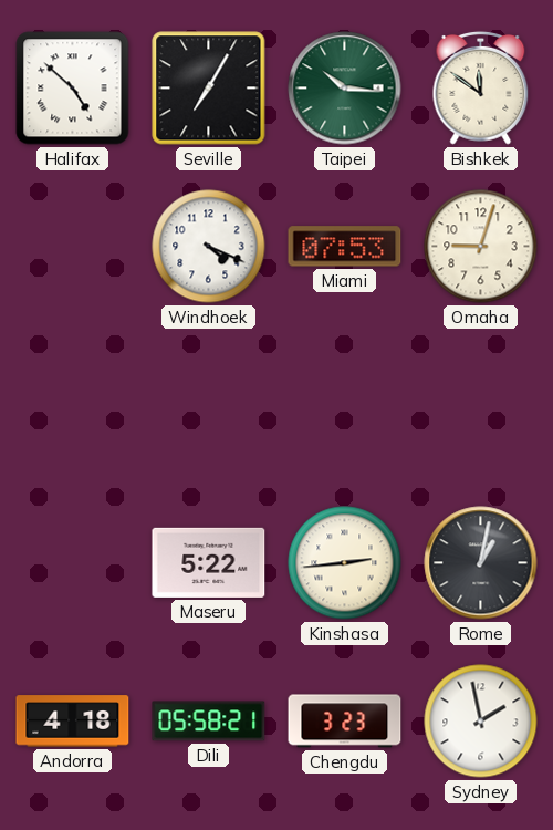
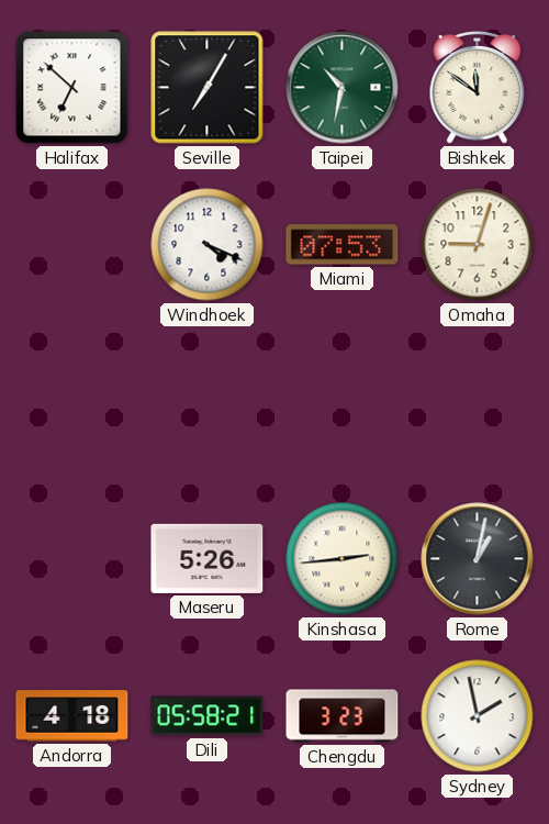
Halifax: 4:52 -> 6:52
Taipei: 10:16 -> 10:32
Maseru: 5:22 -> 5:26
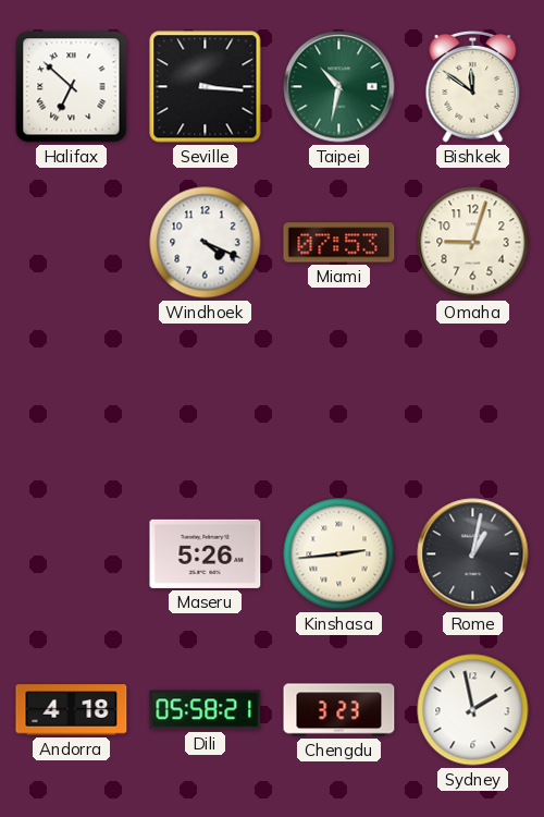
Seville: 7:05 -> 3:16
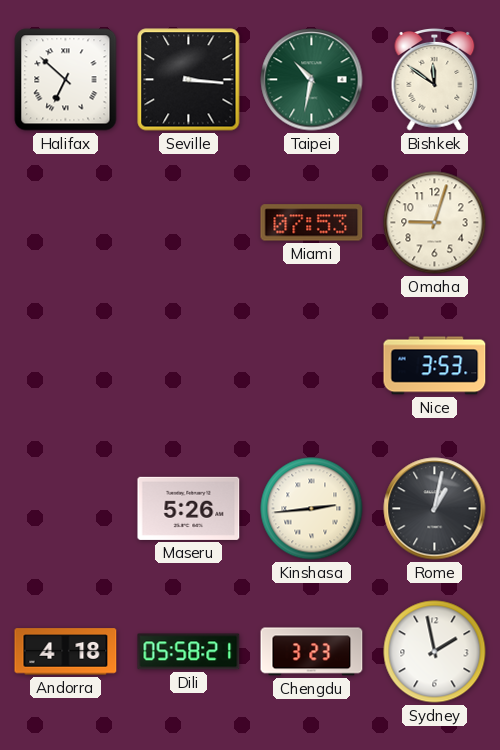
Windhoek: 4:19 -> none
Nice: none -> 3:53
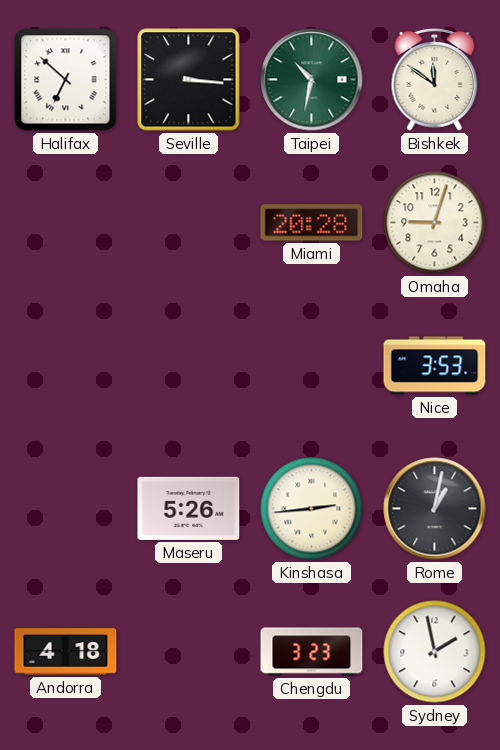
Miami: 07:53 -> 20:28
Dili: 05:58 -> none
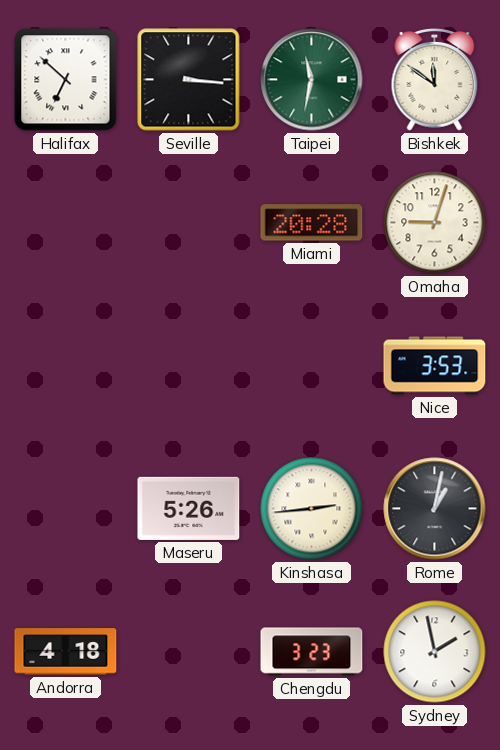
Taipei: 10:32 -> 11:32
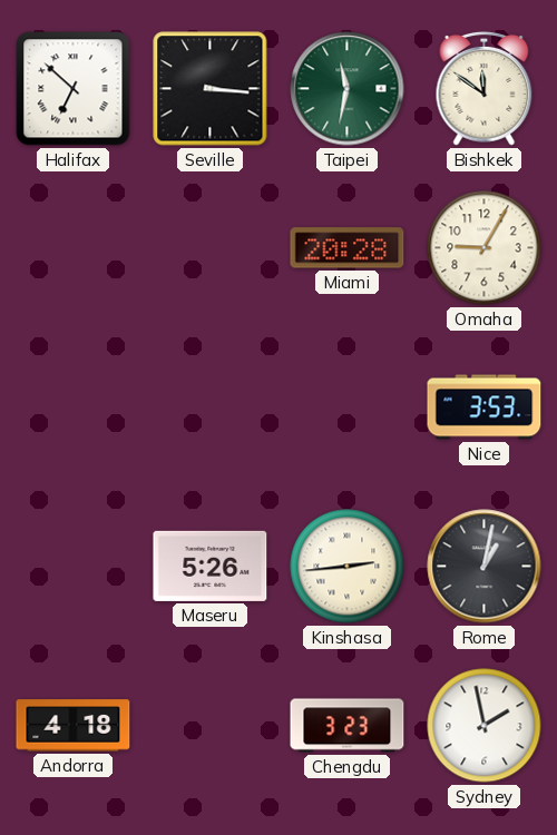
Omaha: 9:03 -> 9:05
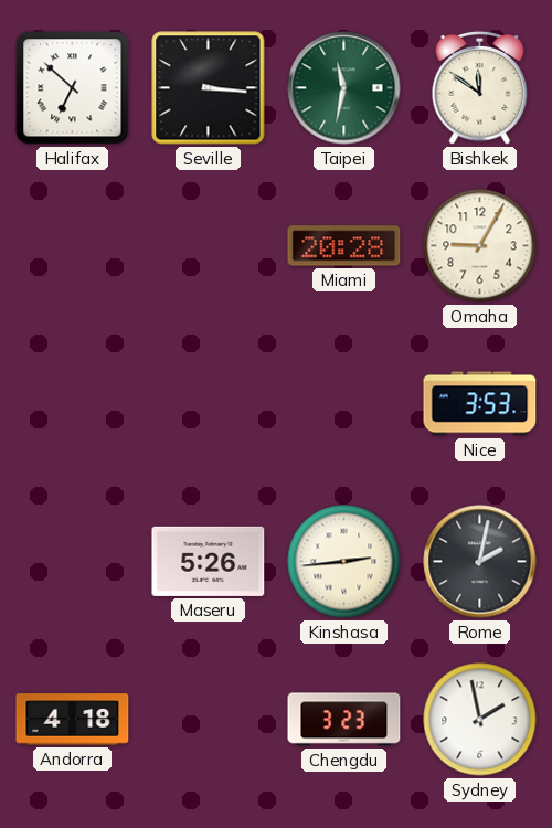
Rome: 1:02 -> 2:02
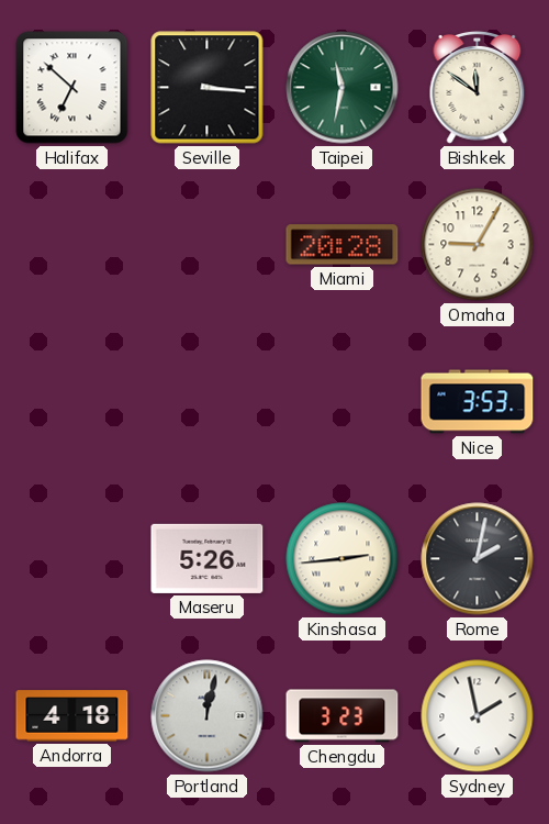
Portland: none -> 12:02
